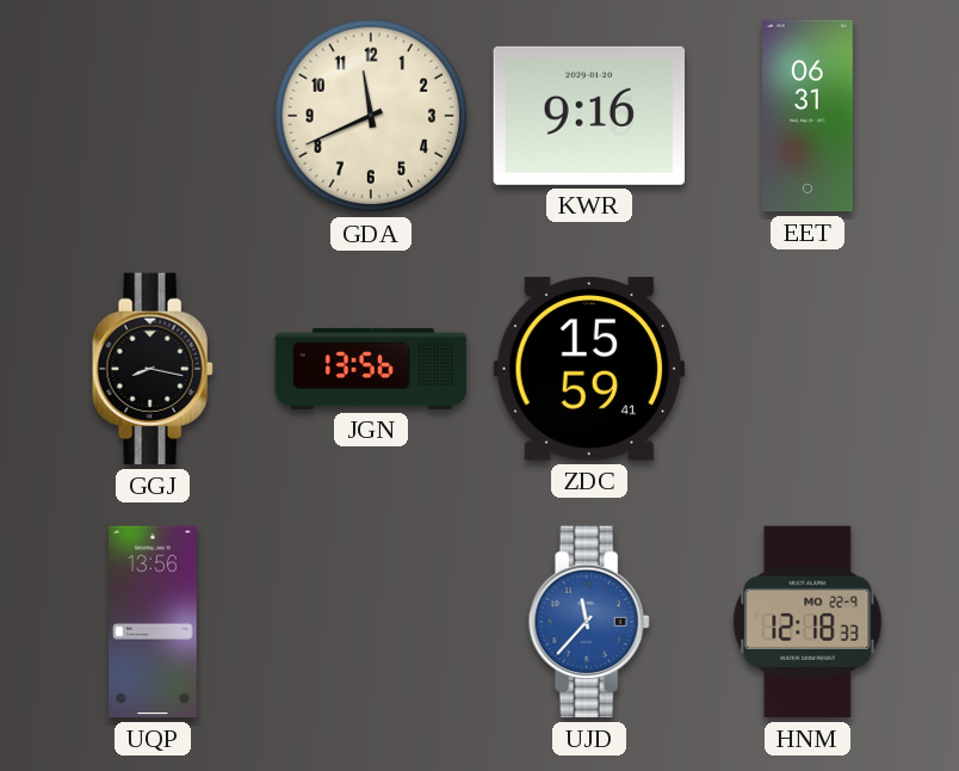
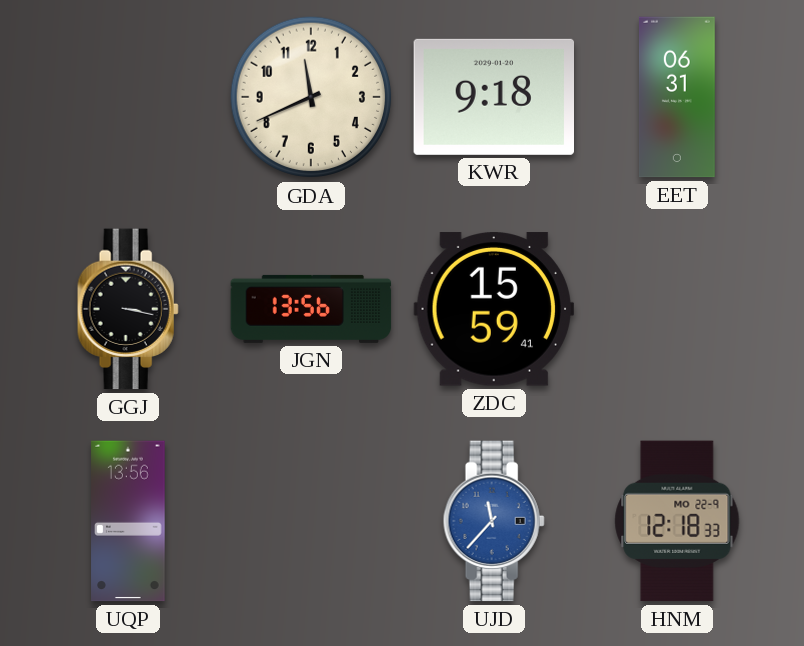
KWR: 9:16 -> 9:18
GGJ: 8:17 -> 3:17
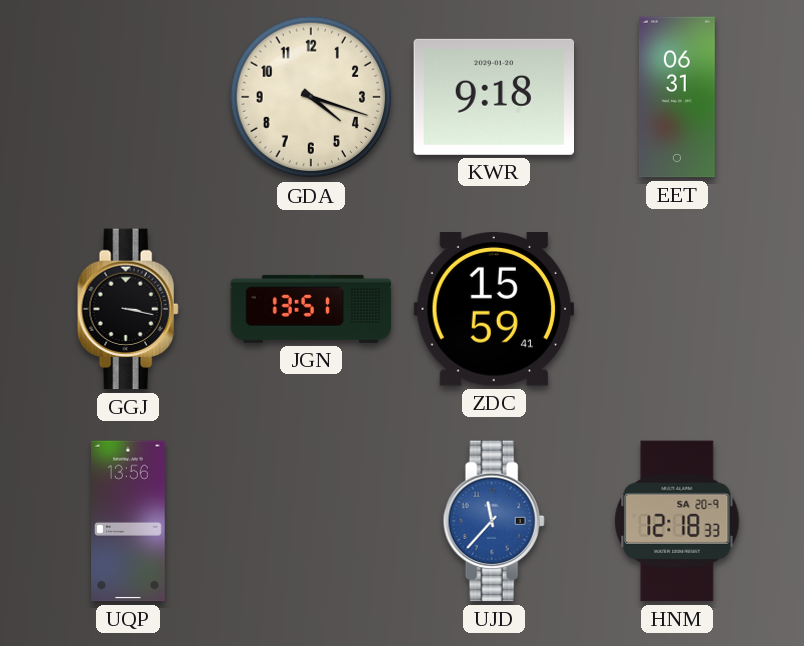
GDA: 11:41 -> 4:18
JGN: 13:56 -> 13:51
HNM date: MO 22-9 -> SA 20-9
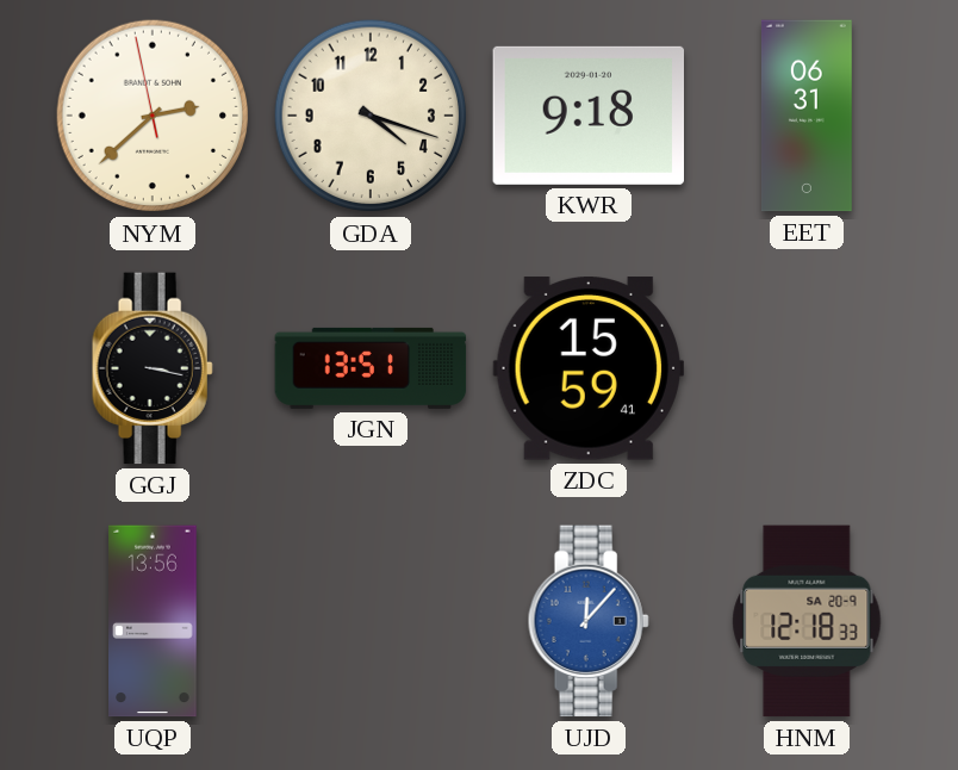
NYM: none -> 2:37
UJD: 11:37 -> 12:07
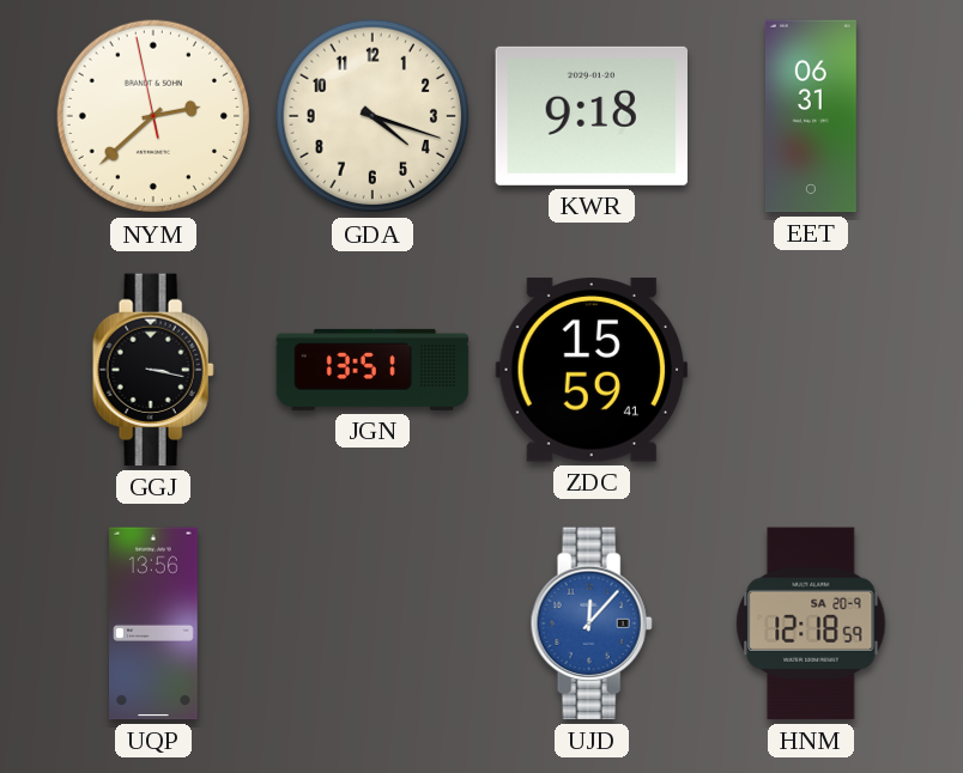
HNM: 12:18:33 -> 12:18:59
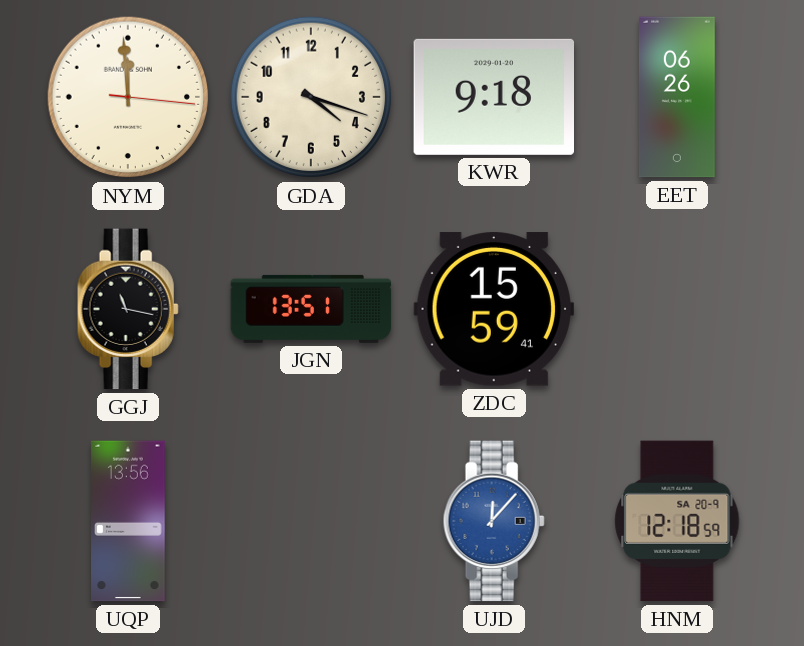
NYM: 2:37 -> 11:59
EET: 06:31 -> 06:26
GGJ: 3:17 -> 11:17
